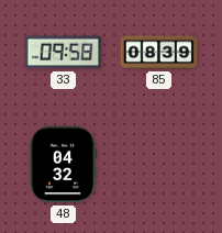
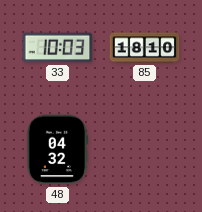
33: 09:58 -> 10:03
85: 08:39 -> 18:10
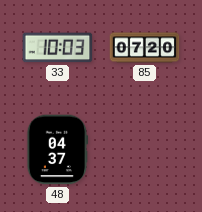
85: 18:10 -> 07:20
48: 04:32 -> 04:37
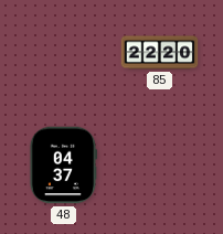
33: 10:03 -> none
85: 07:20 -> 22:20
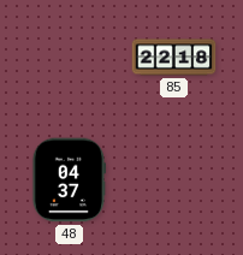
85: 22:20 -> 22:18
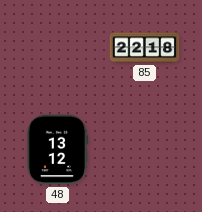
48: 04:37 -> 13:12
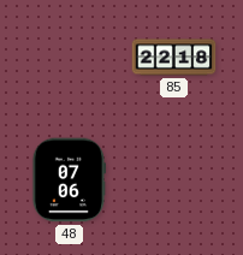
48: 13:12 -> 07:06
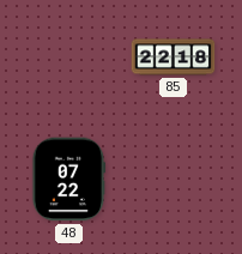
48: 07:06 -> 07:22
